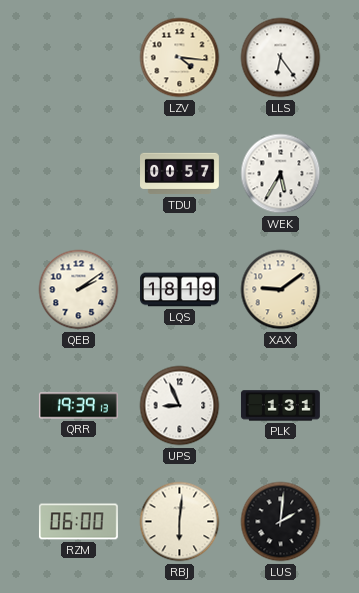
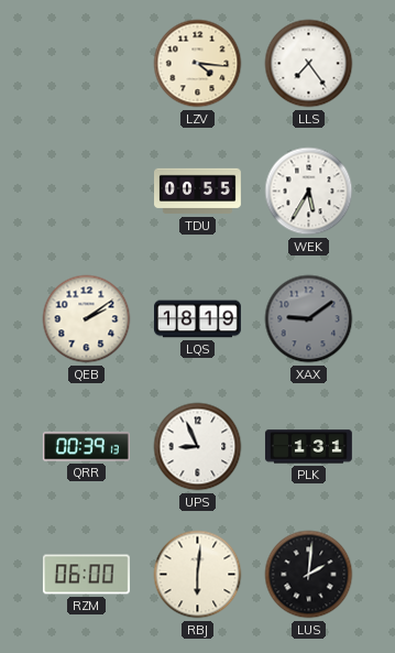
LLS: 6:24 -> 7:24
TDU: 00:57 -> 00:55
XAX dial: cream -> grey
QRR: 19:39 -> 00:39
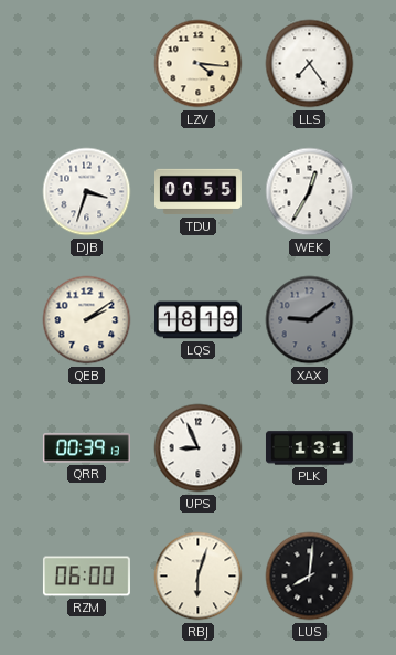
DJB: none -> 3:33
WEK: 5:35 -> 12:35
RBJ: 6:01 -> 6:03
LUS: 2:01 -> 8:01
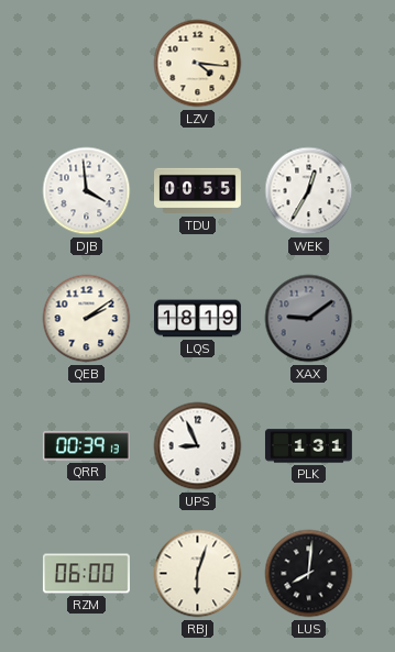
LLS: 7:24 -> none
DJB: 3:33 -> 3:59
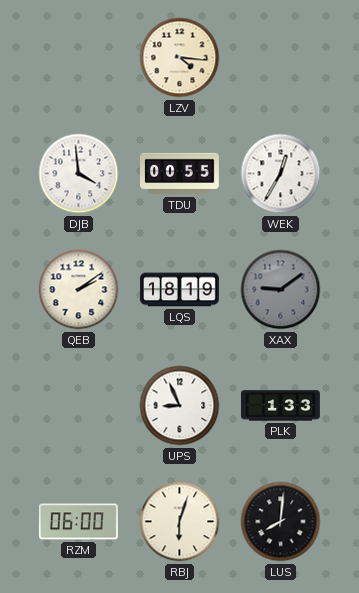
QRR: 00:39 -> none
PLK: 1:31 -> 1:33
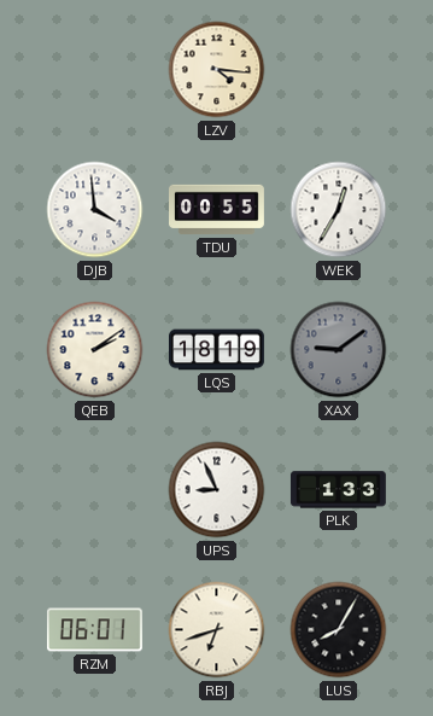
RZM: 06:00 -> 06:01
RBJ: 6:03 -> 6:42
LUS: 8:01 -> 8:05
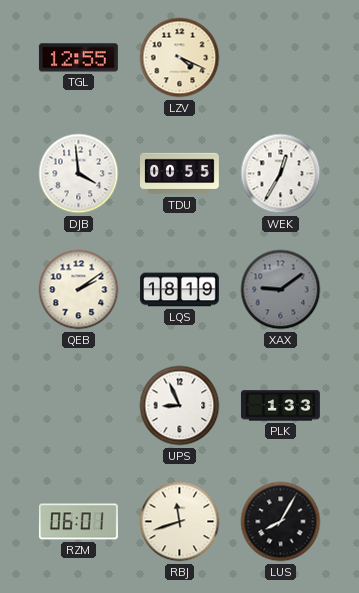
TGL: none -> 12:55
LZV: 4:16 -> 4:19
RBJ: 6:42 -> 11:42
